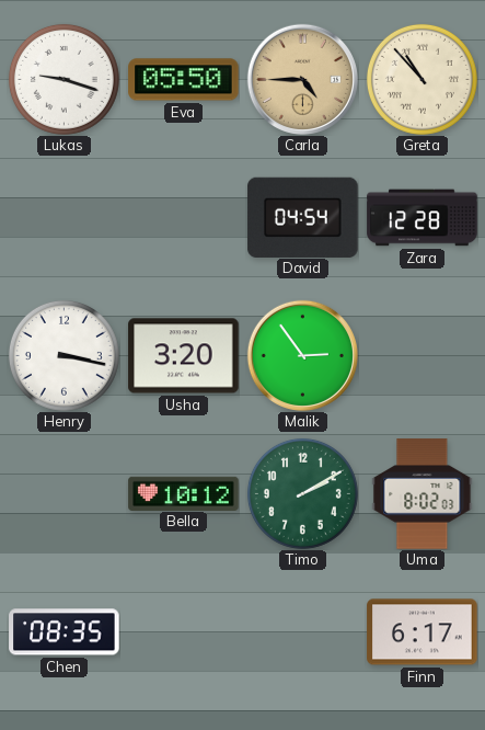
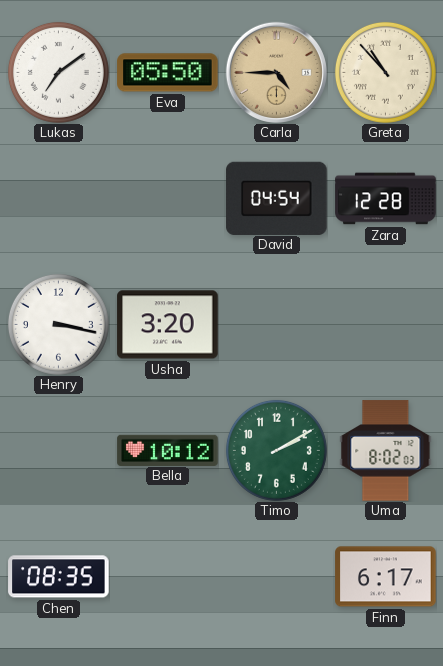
Lukas: 9:18 -> 7:09
Malik: 2:54 -> none
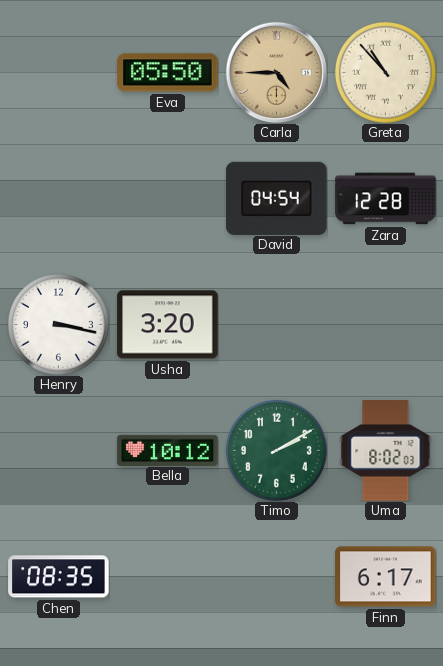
Lukas: 7:09 -> none
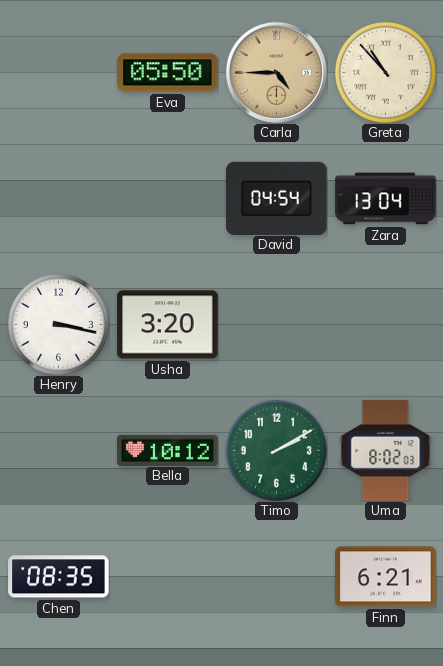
Zara: 12:28 -> 13:04
Finn: 6:17 -> 6:21
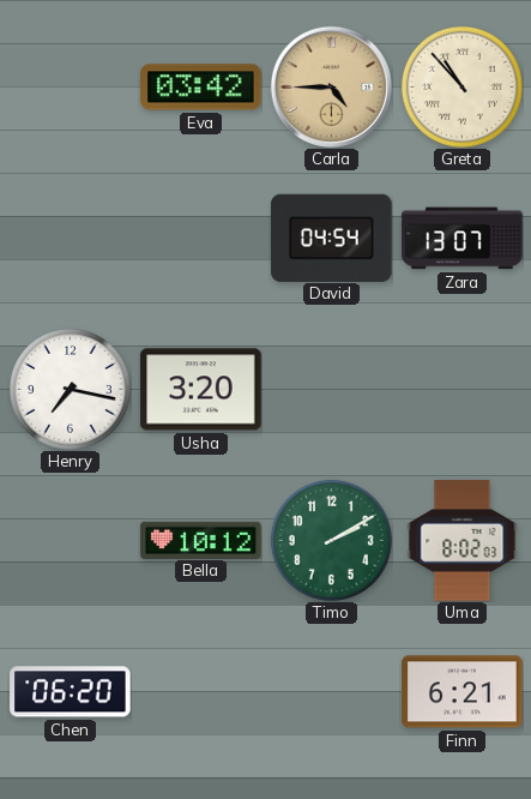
Eva: 05:50 -> 03:42
Zara: 13:04 -> 13:07
Henry: 3:17 -> 7:17
Chen: 08:35 -> 06:20
